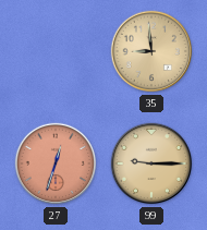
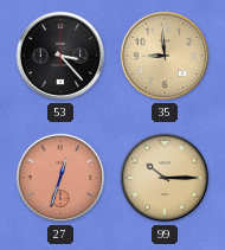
53: none -> 3:23
99: 9:15 -> 10:15
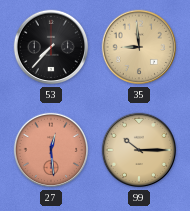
53: 3:23 -> 7:37
27: 12:33 -> 12:29
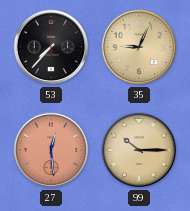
35: 8:59 -> 9:04
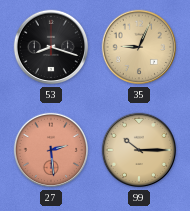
53: 7:37 -> 8:18
27: 12:29 -> 2:29
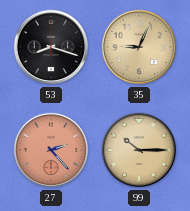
27: 2:29 -> 2:23
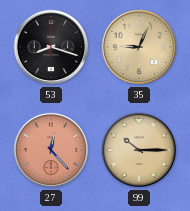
27: 2:23 -> 12:23
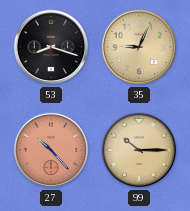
27: 12:23 -> 10:23
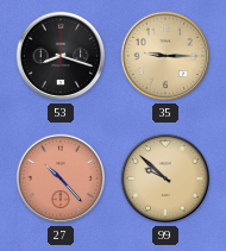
35: 9:04 -> 9:15
99: 10:15 -> 9:52
